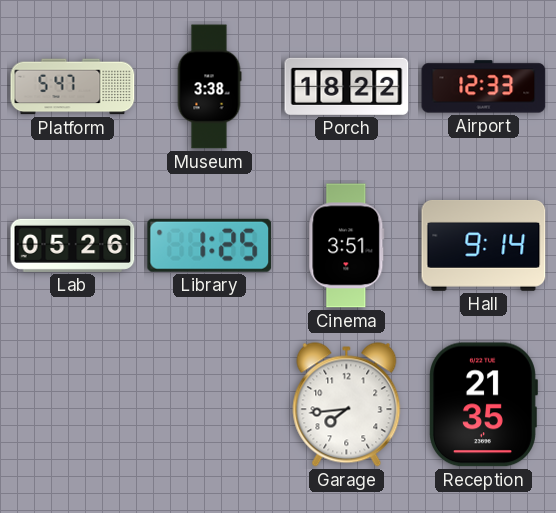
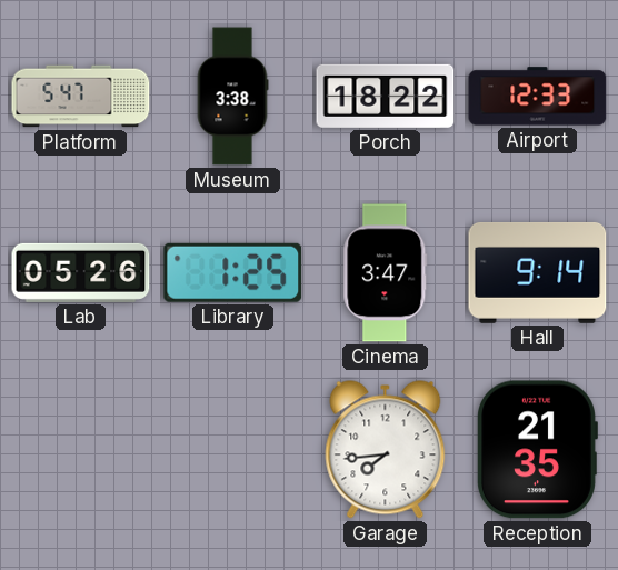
Cinema: 3:51 -> 3:47
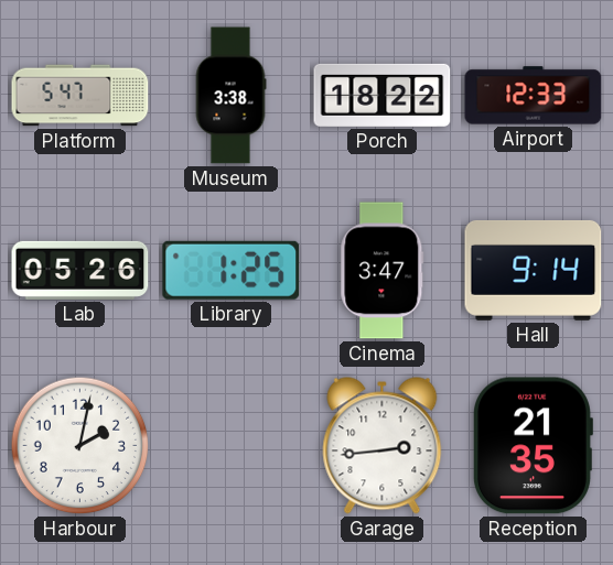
Harbour: none -> 2:02
Garage: 7:44 -> 2:44
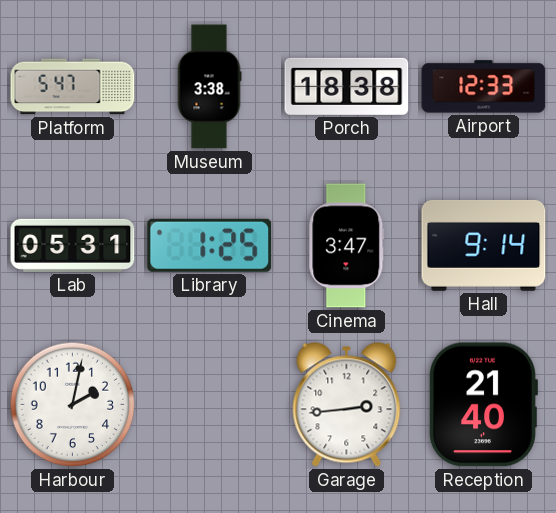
Porch: 18:22 -> 18:38
Lab: 05:26 -> 05:31
Reception: 21:35 -> 21:40
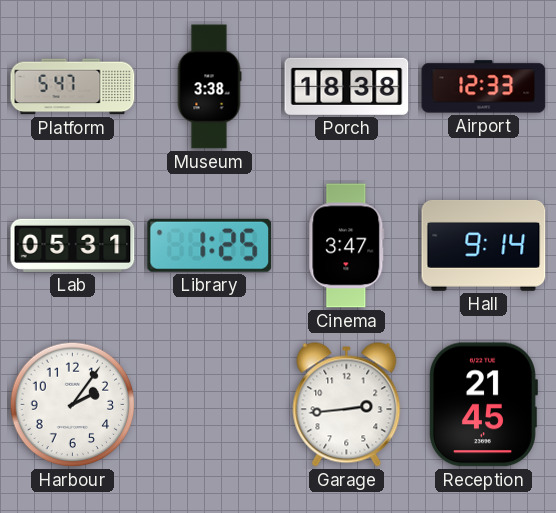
Harbour: 2:02 -> 2:06
Reception: 21:40 -> 21:45
